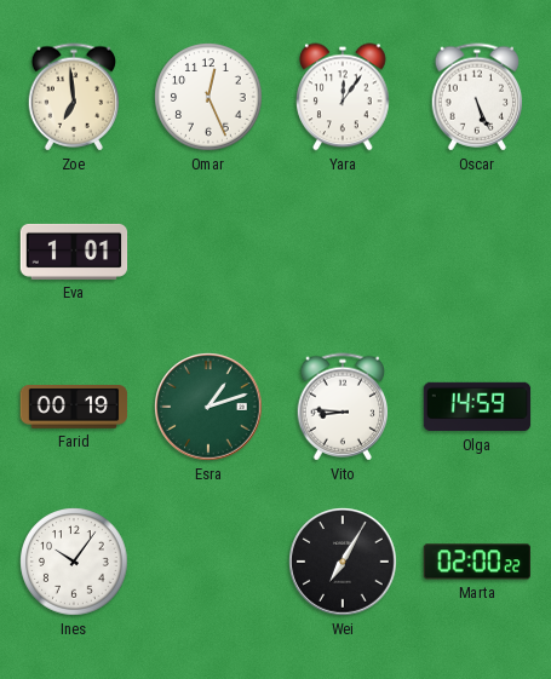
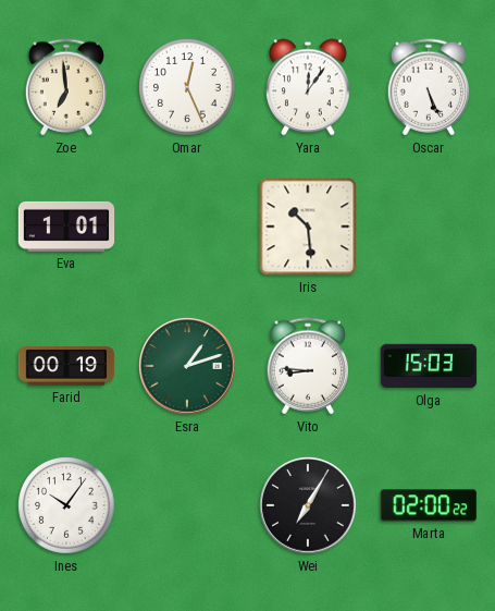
Iris: none -> 10:29
Olga: 14:59 -> 15:03
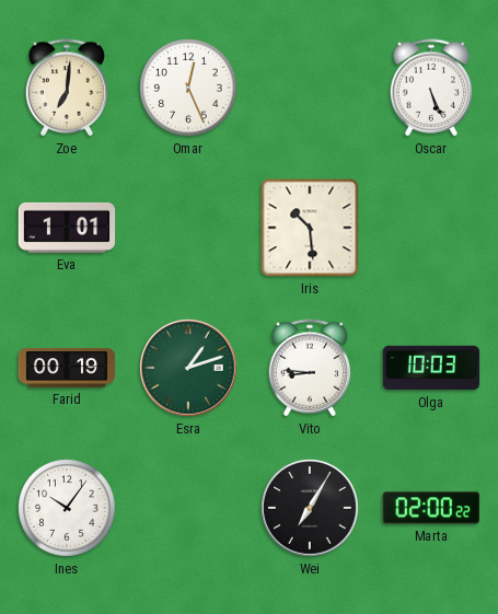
Zoe: 6:59 -> 7:01
Yara: 12:06 -> none
Olga: 15:03 -> 10:03
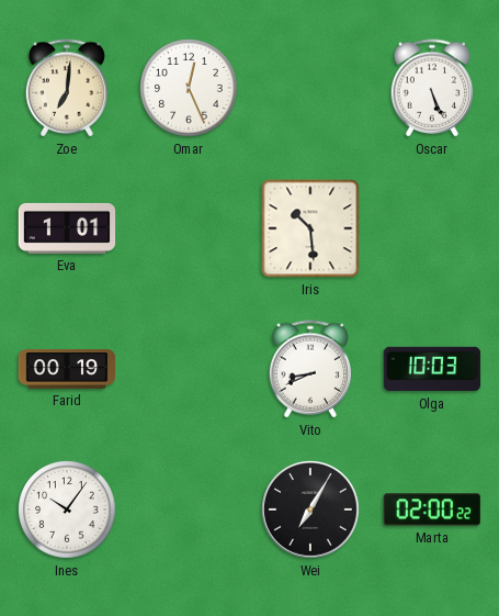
Esra: 1:12 -> none
Vito: 8:46 -> 8:41
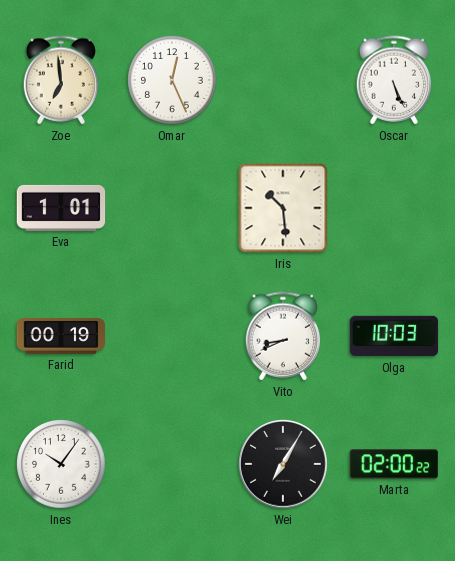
Zoe: 7:01 -> 6:59
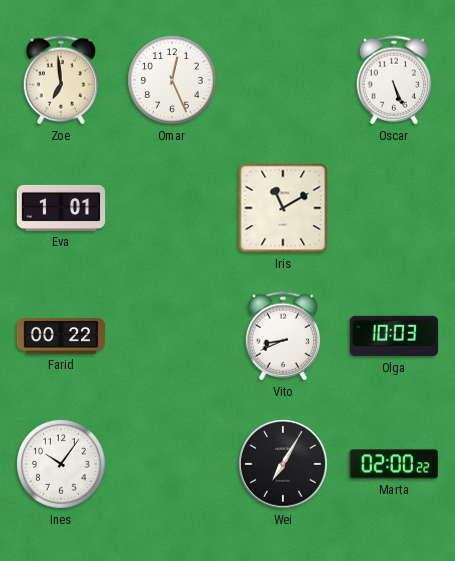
Iris: 10:29 -> 11:10
Farid: 00:19 -> 00:22
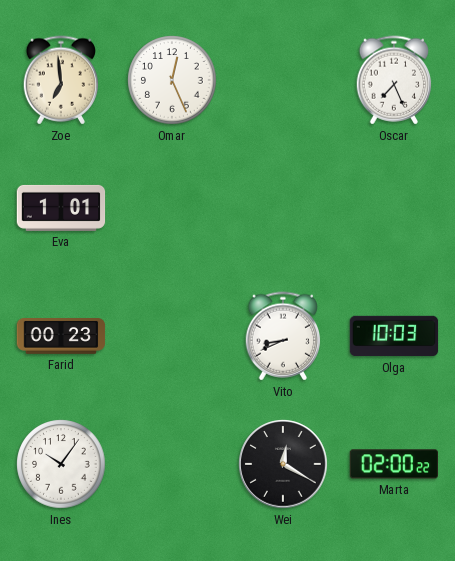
Oscar: 5:26 -> 7:26
Iris: 11:10 -> none
Farid: 00:22 -> 00:23
Wei: 7:05 -> 12:20
